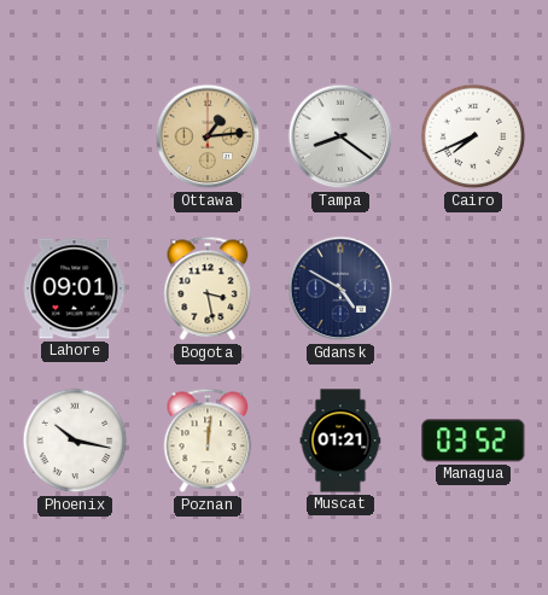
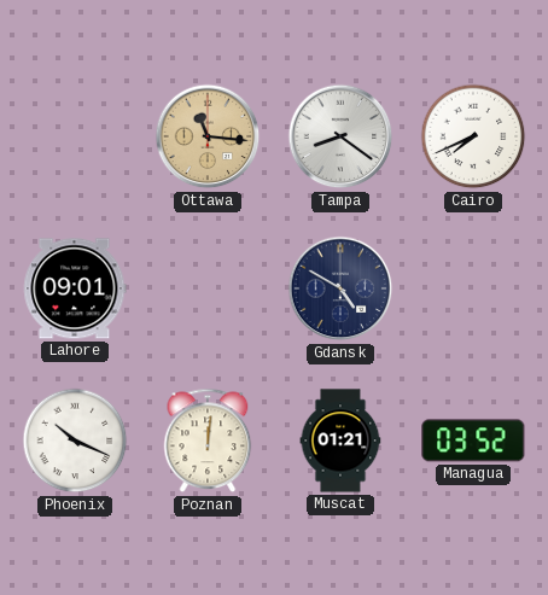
Ottawa: 1:14 -> 11:16
Bogota: 3:28 -> none
Phoenix: 10:17 -> 10:19
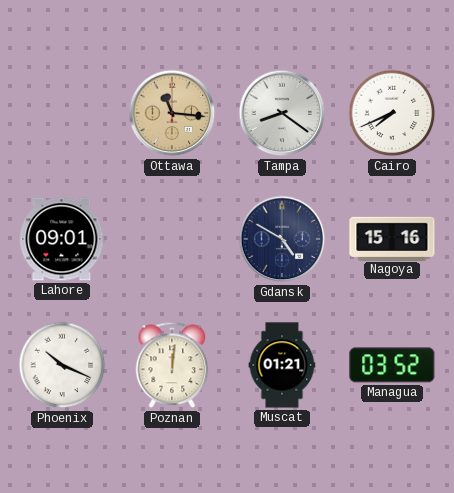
Nagoya: none -> 15:16
